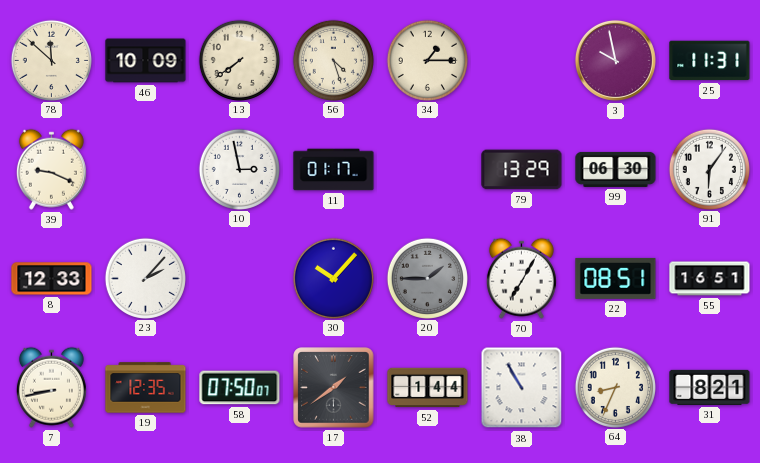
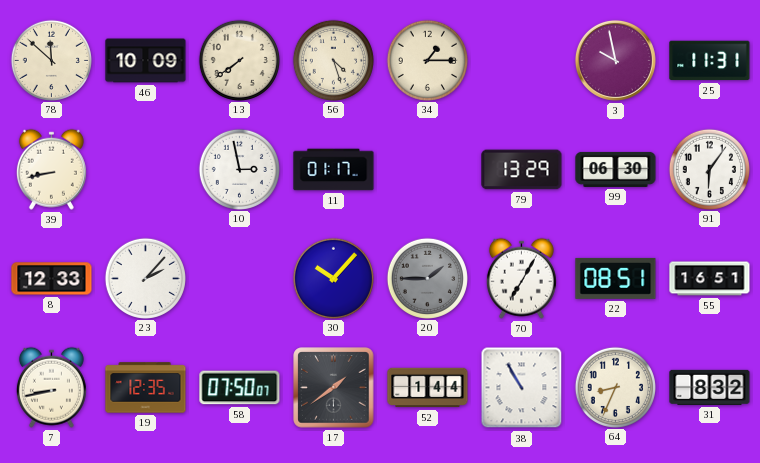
39: 9:19 -> 8:43
31: 8:21 -> 8:32
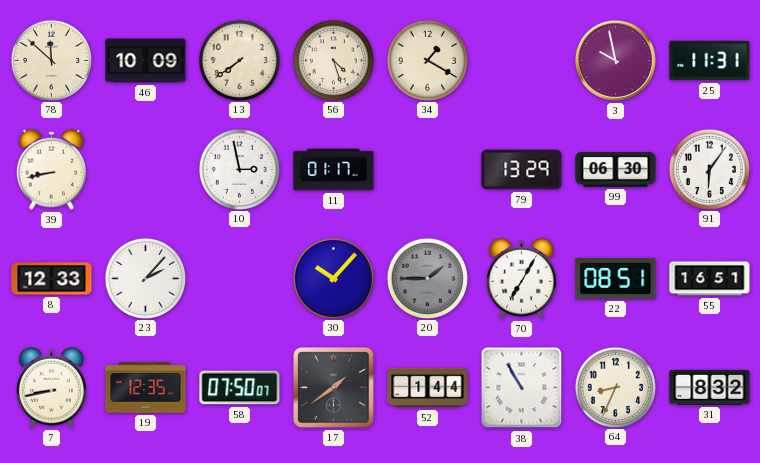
34: 1:15 -> 1:20
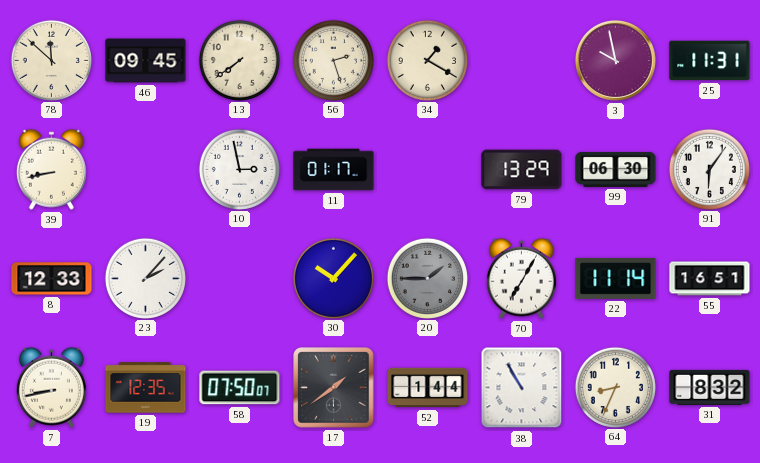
46: 10:09 -> 09:45
56: 4:27 -> 2:27
22: 08:51 -> 11:14
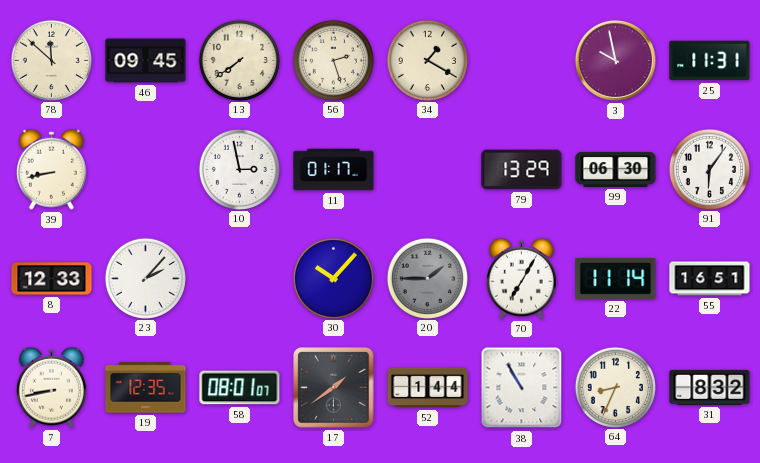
58: 07:50 -> 08:01
